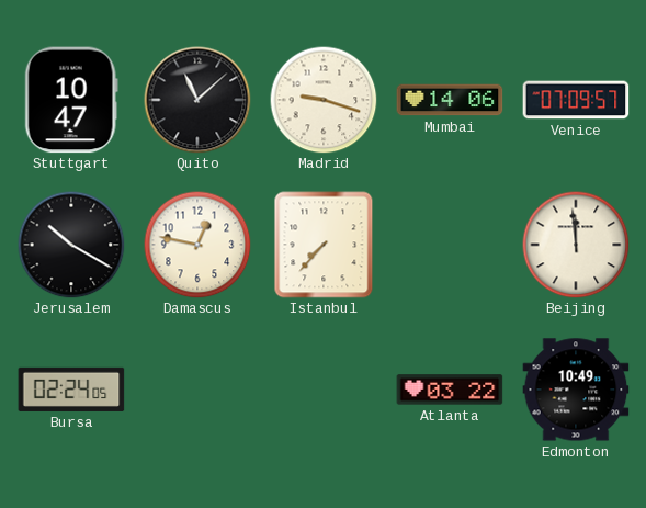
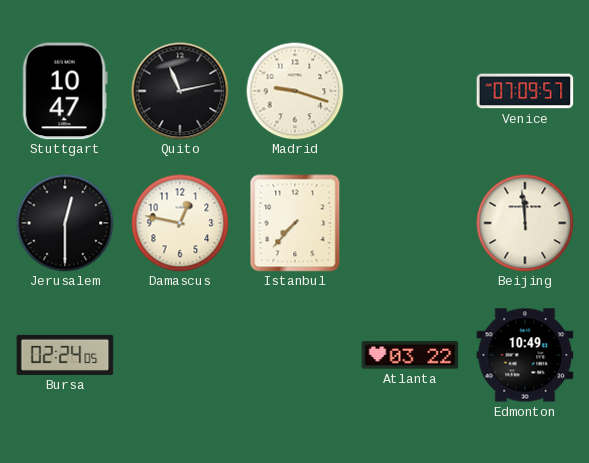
Quito: 11:08 -> 11:13
Mumbai: 14:06 -> none
Jerusalem: 10:20 -> 12:30
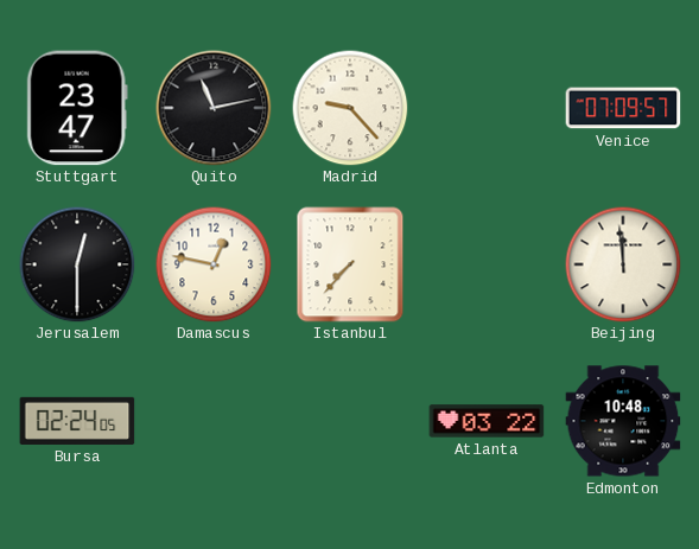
Stuttgart: 10:47 -> 23:47
Madrid: 9:18 -> 9:23
Edmonton: 10:49 -> 10:48
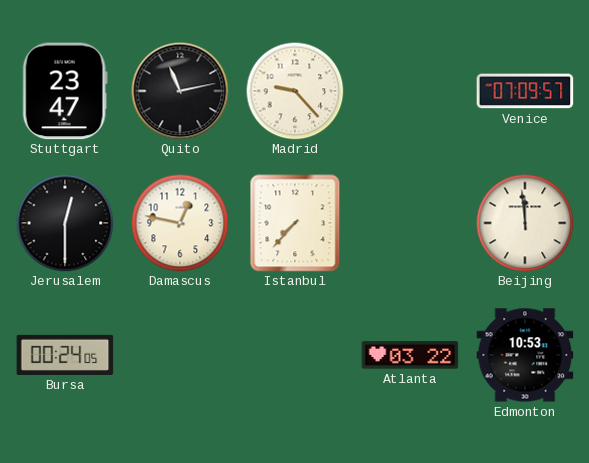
Bursa: 02:24 -> 00:24
Edmonton: 10:48 -> 10:53
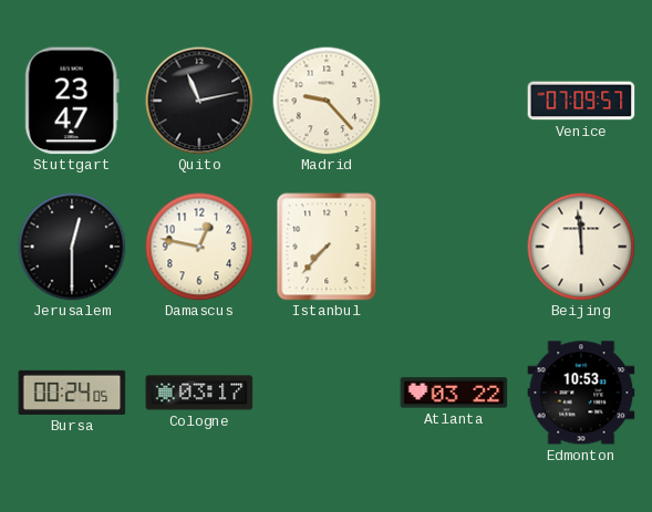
Cologne: none -> 03:17
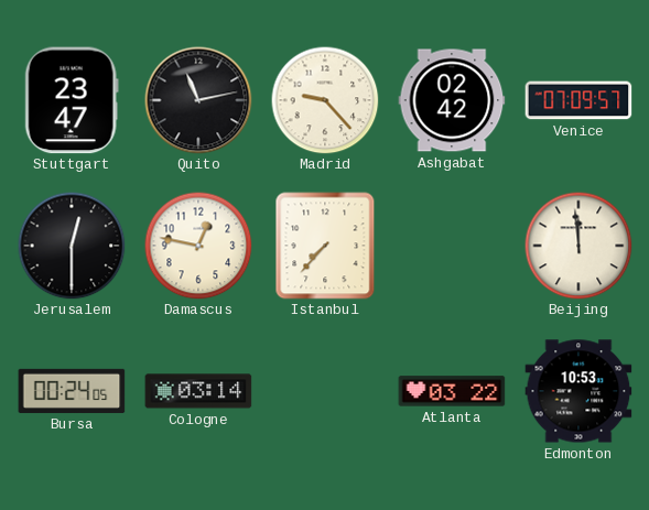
Ashgabat: none -> 02:42
Cologne: 03:17 -> 03:14
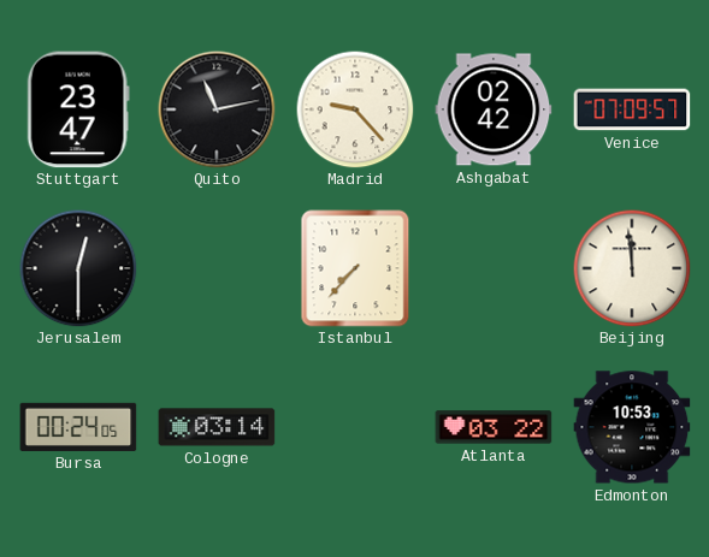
Damascus: 12:47 -> none
